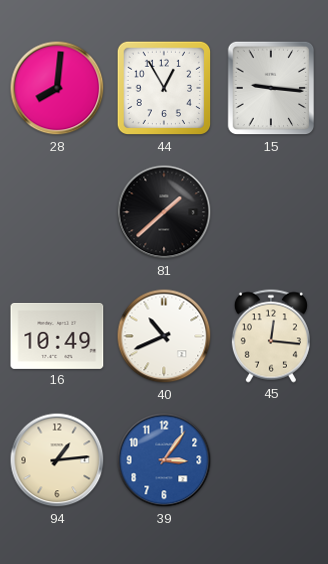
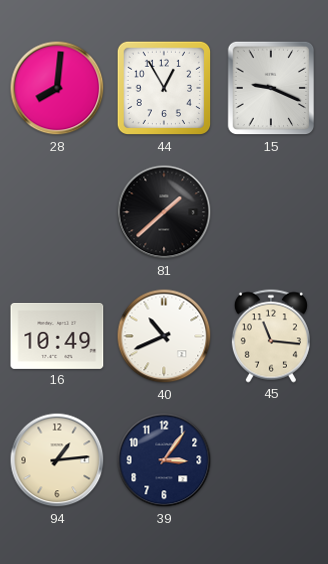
15: 9:16 -> 9:19
45: 12:16 -> 11:16
39 dial: blue -> navy
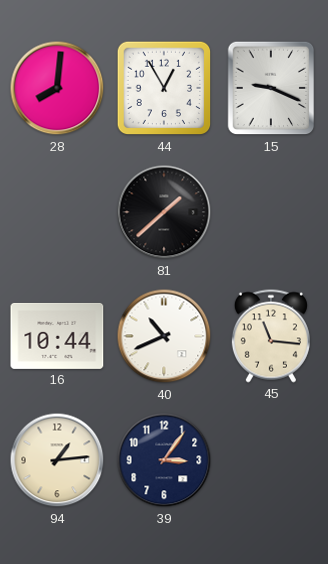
16: 10:49 -> 10:44
